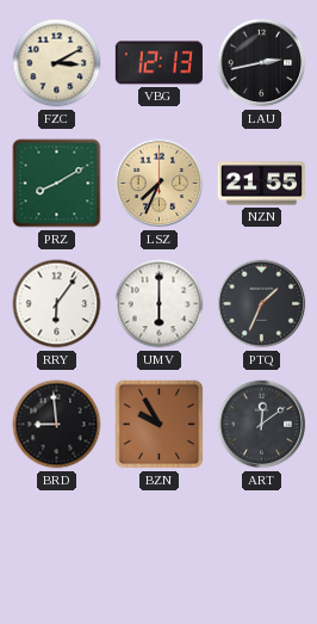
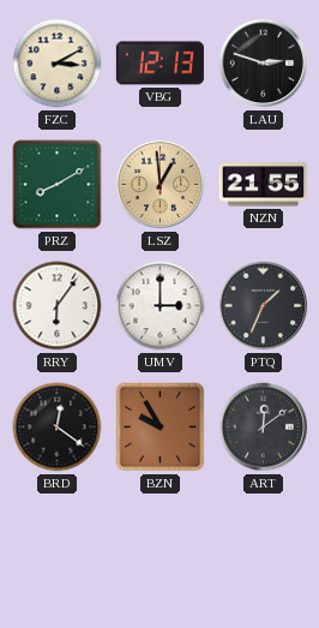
LAU: 2:43 -> 2:48
LSZ: 7:34 -> 12:59
UMV: 6:00 -> 3:00
BRD: 8:59 -> 12:21
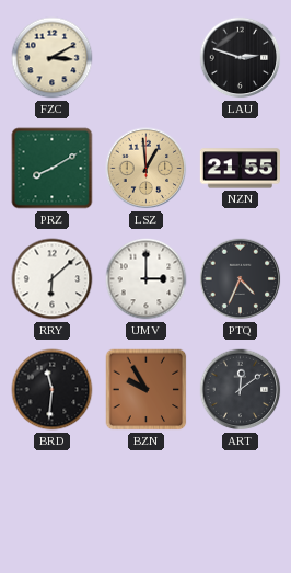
VBG: 12:13 -> none
RRY: 6:06 -> 6:08
PTQ: 1:34 -> 4:34
BRD: 12:21 -> 11:31
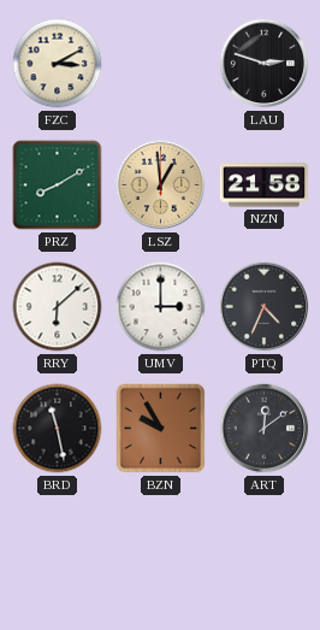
NZN: 21:55 -> 21:58
BRD: 11:31 -> 11:28
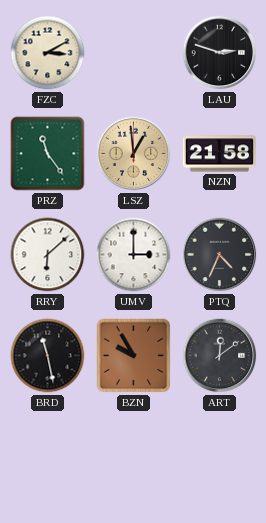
PRZ: 8:10 -> 11:24
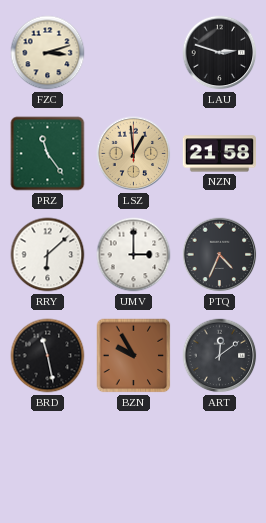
FZC: 3:10 -> 3:12
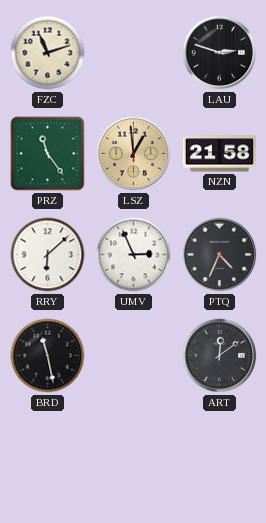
FZC: 3:12 -> 11:12
UMV: 3:00 -> 2:56
BZN: 9:55 -> none
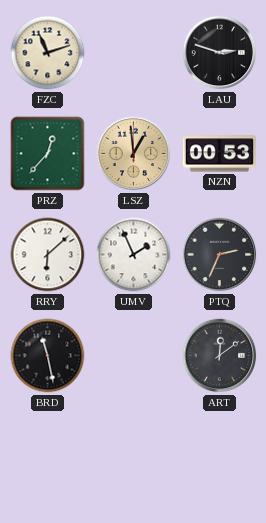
PRZ: 11:24 -> 12:37
NZN: 21:58 -> 00:53
UMV: 2:56 -> 1:56
PTQ: 4:34 -> 2:34
